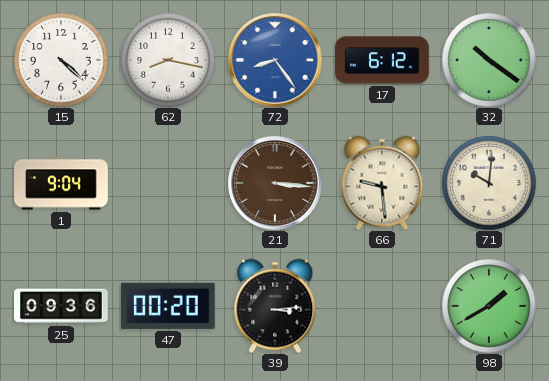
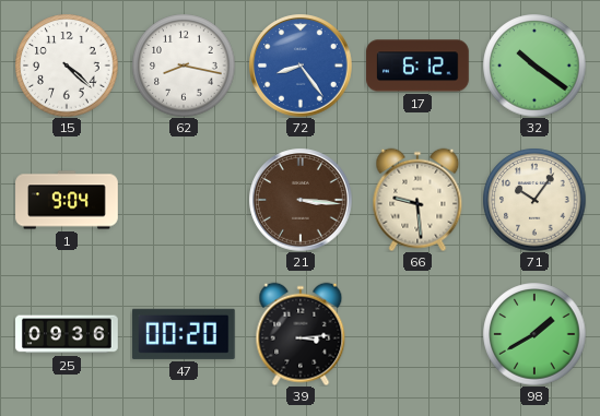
71: 10:01 -> 10:06
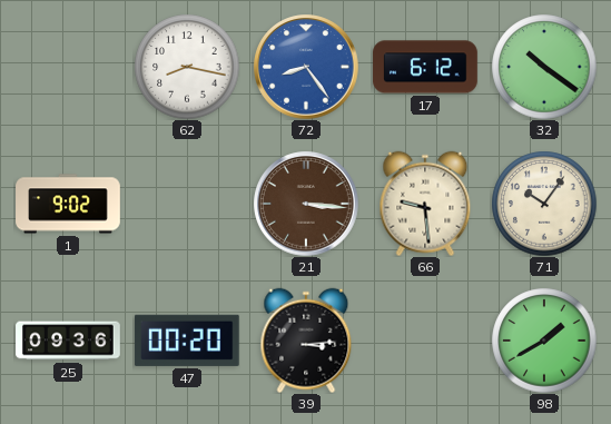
15: 4:22 -> none
1: 9:04 -> 9:02
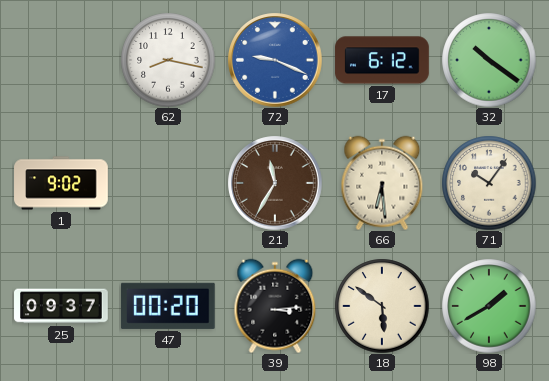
72: 8:24 -> 9:19
21: 3:16 -> 11:35
66: 9:29 -> 6:29
25: 09:36 -> 09:37
18: none -> 5:51
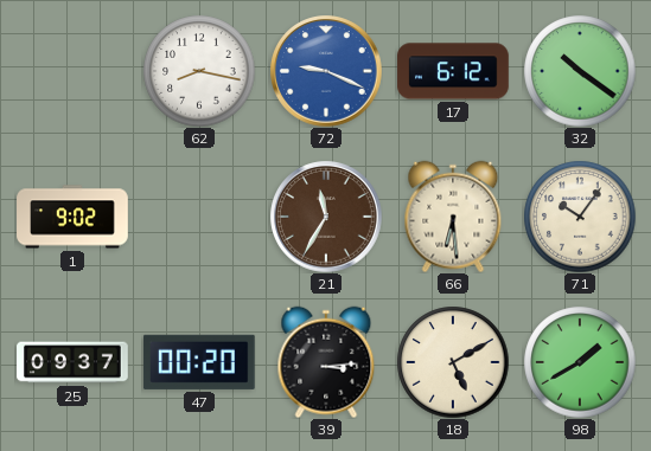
18: 5:51 -> 5:10
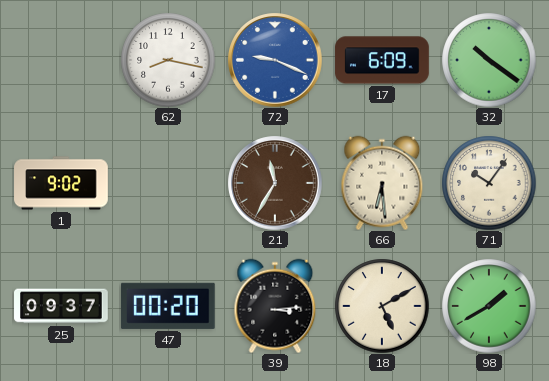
17: 6:12 -> 6:09
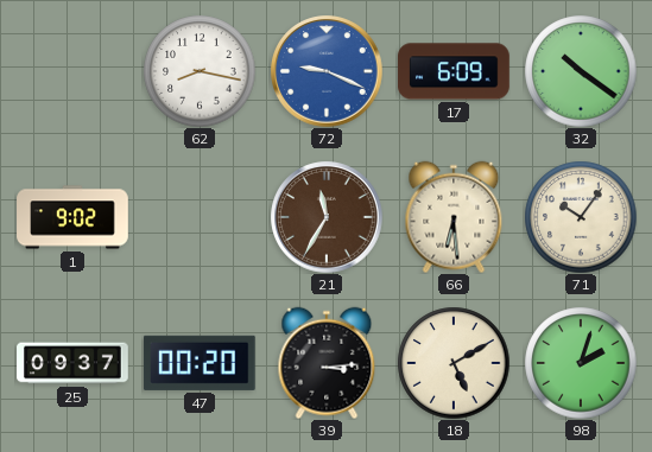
98: 1:40 -> 2:03
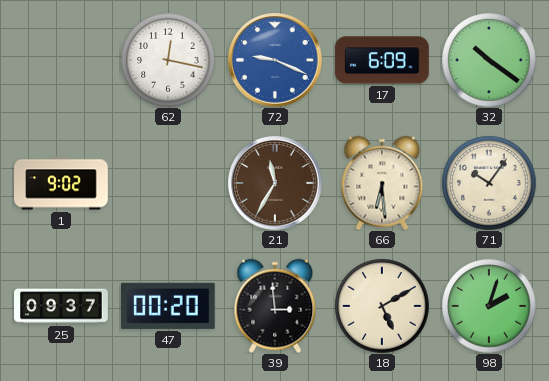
62: 8:17 -> 12:17
39: 3:14 -> 2:59
